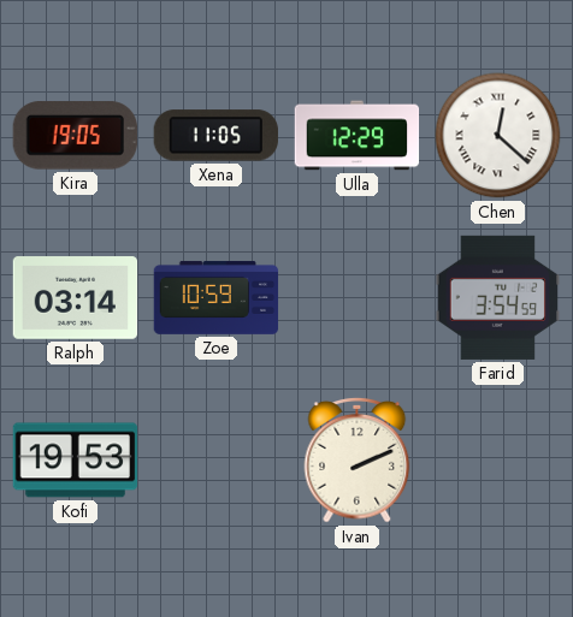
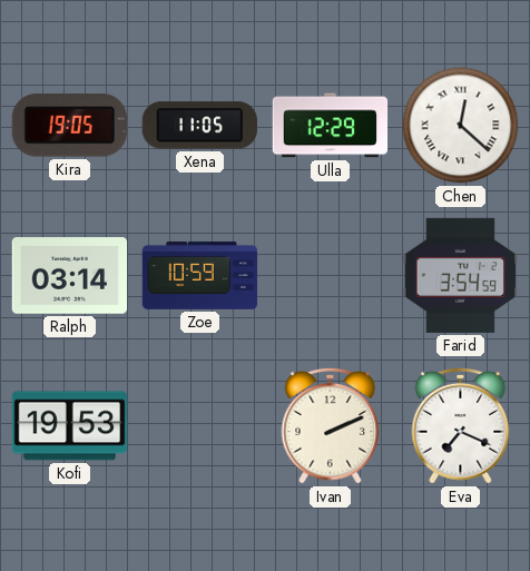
Eva: none -> 7:19
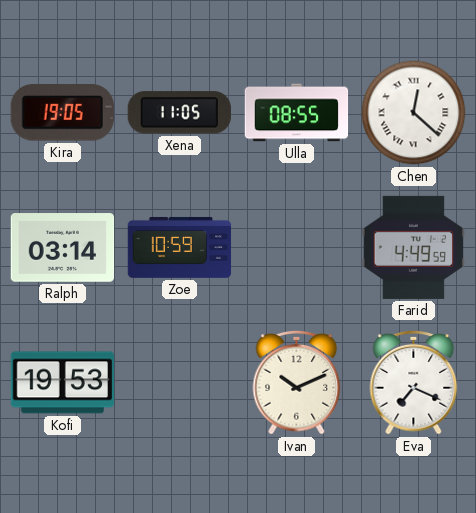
Ulla: 12:29 -> 08:55
Farid: 3:54 -> 4:49
Ivan: 2:11 -> 10:11
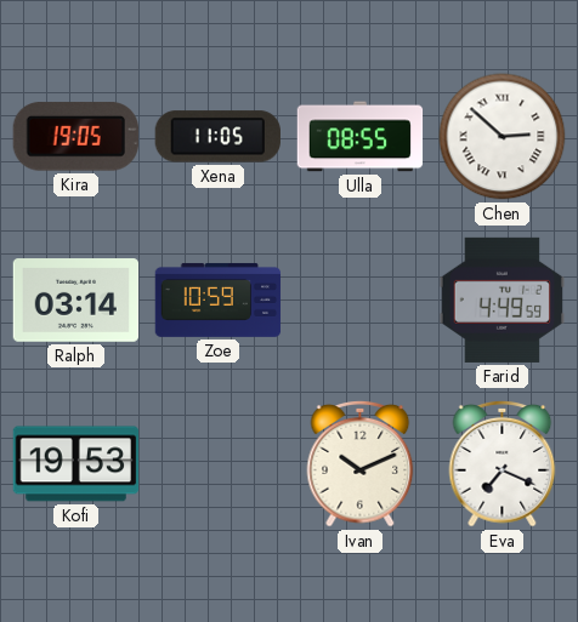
Chen: 12:22 -> 2:52
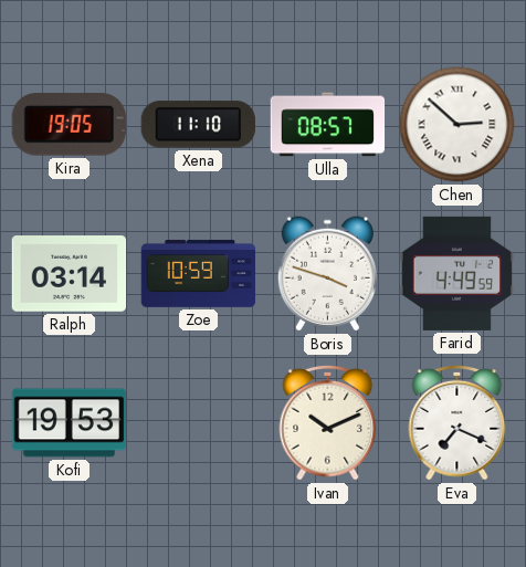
Xena: 11:05 -> 11:10
Ulla: 08:55 -> 08:57
Boris: none -> 3:48
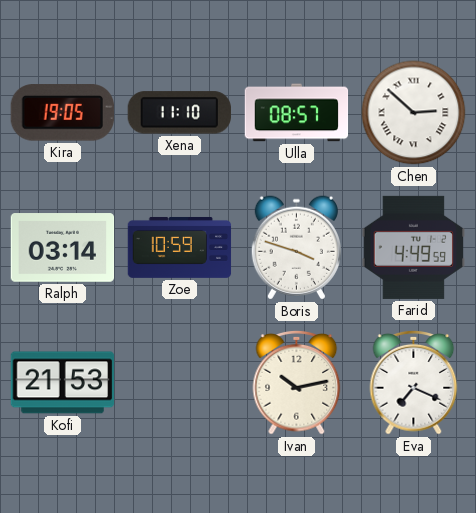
Kofi: 19:53 -> 21:53
Ivan: 10:11 -> 10:13
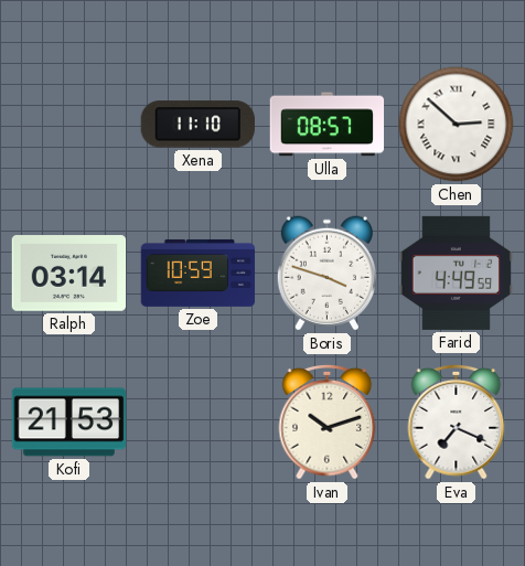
Kira: 19:05 -> none
Ivan: 10:13 -> 10:12
